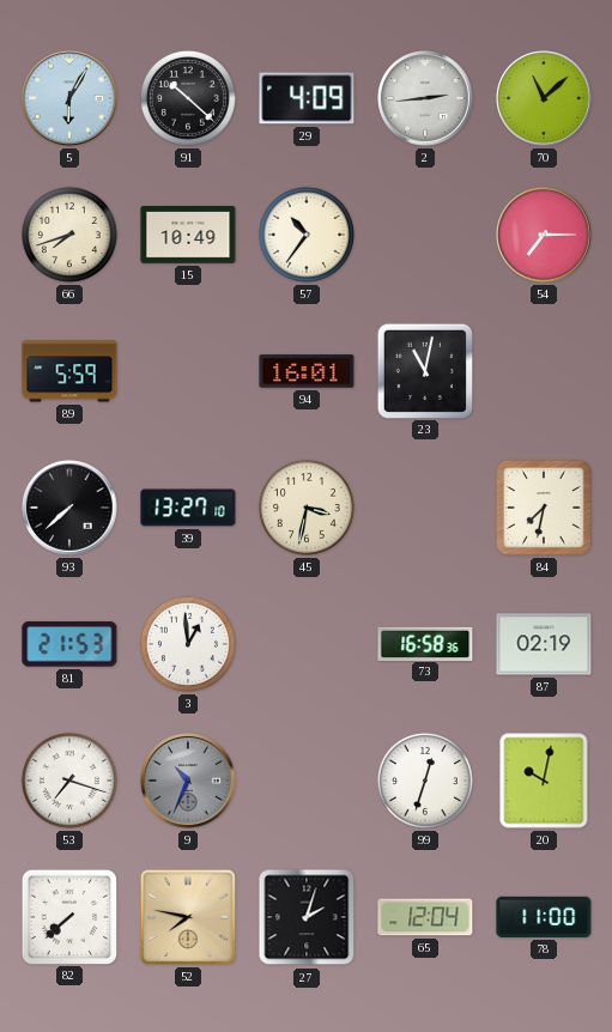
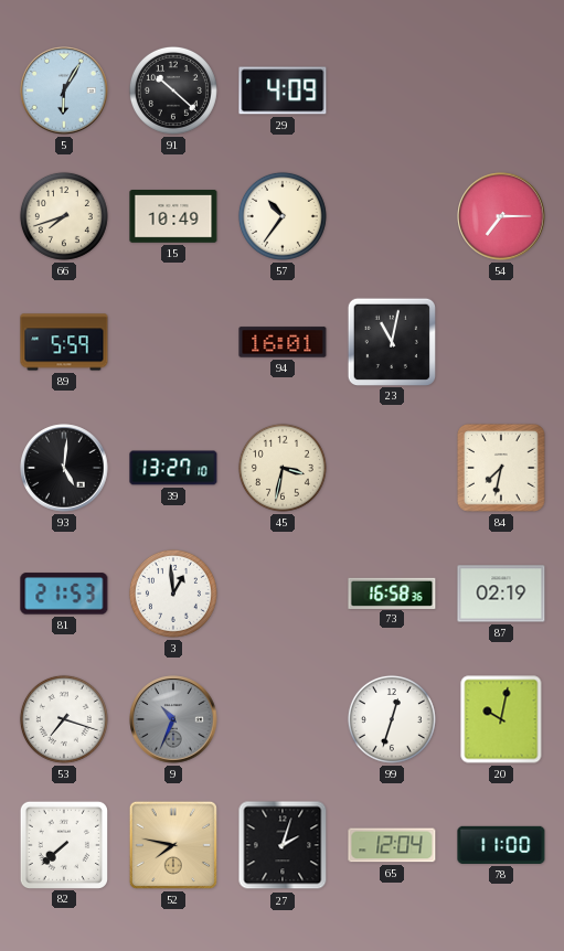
2: 2:44 -> none
70: 11:08 -> none
93: 7:38 -> 5:01
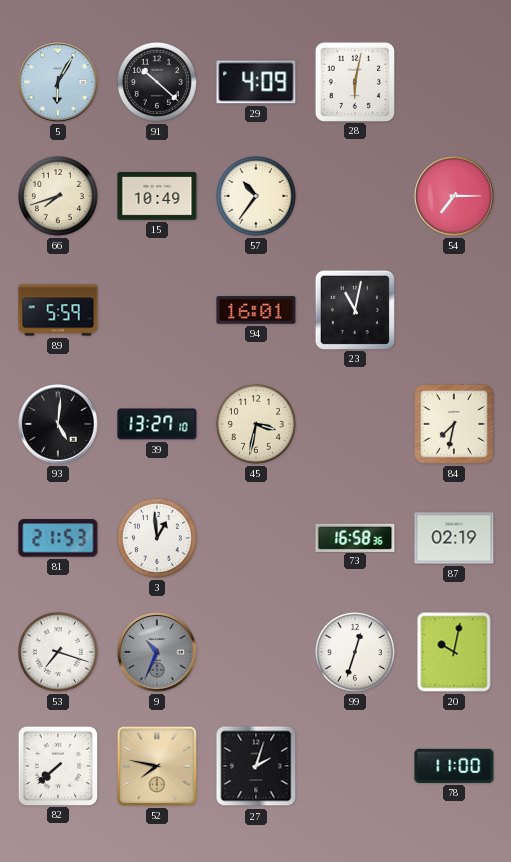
28: none -> 6:02
65: 12:04 -> none
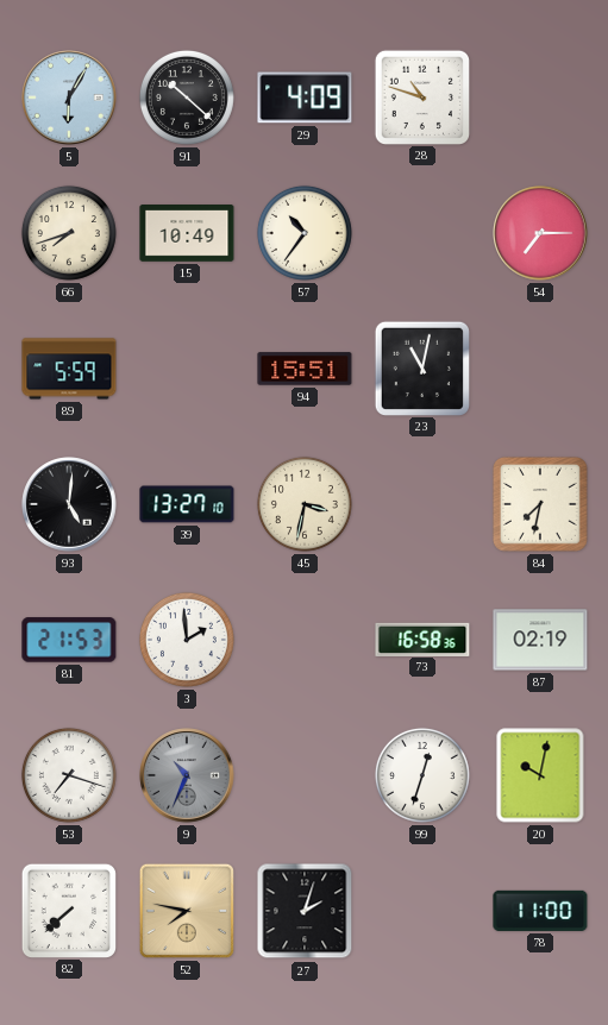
28: 6:02 -> 10:48
94: 16:01 -> 15:51
3: 12:59 -> 1:59
